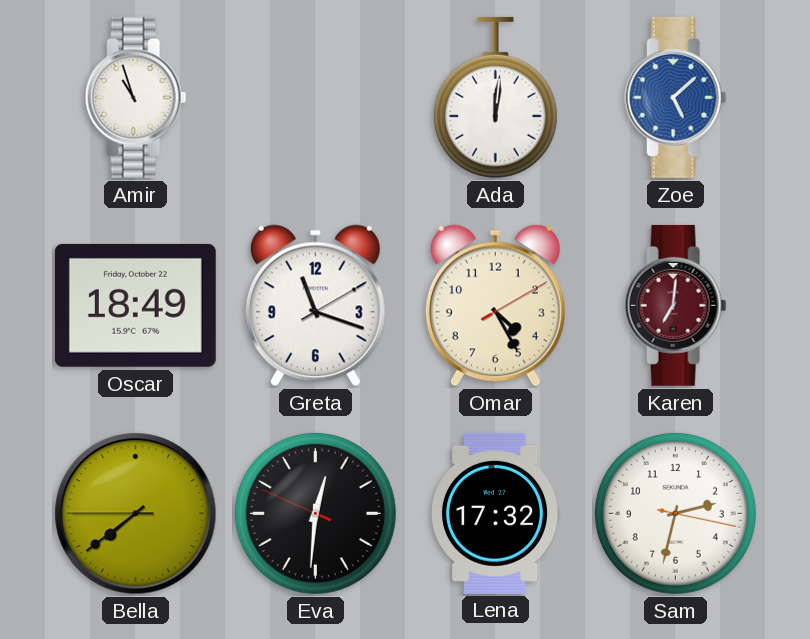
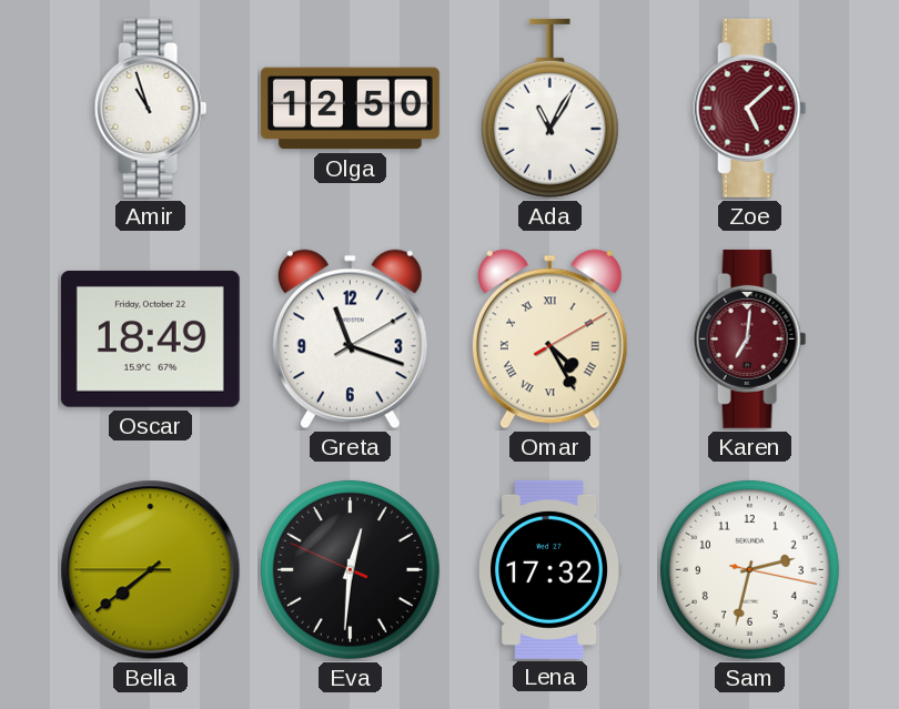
Olga: none -> 12:50
Ada: 12:01 -> 11:05
Zoe dial: blue -> burgundy
Omar numerals: Arabic -> Roman
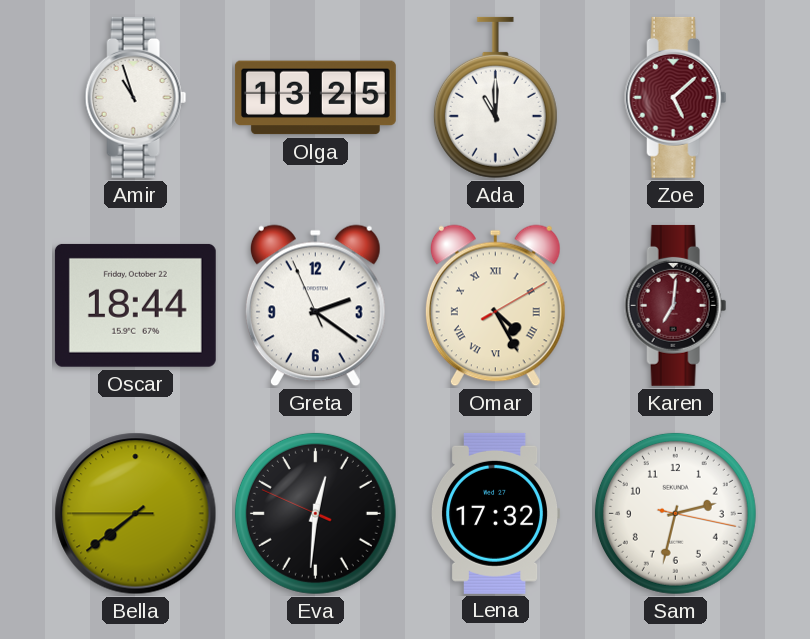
Olga: 12:50 -> 13:25
Ada: 11:05 -> 11:00
Oscar: 18:49 -> 18:44
Greta: 11:18 -> 2:20
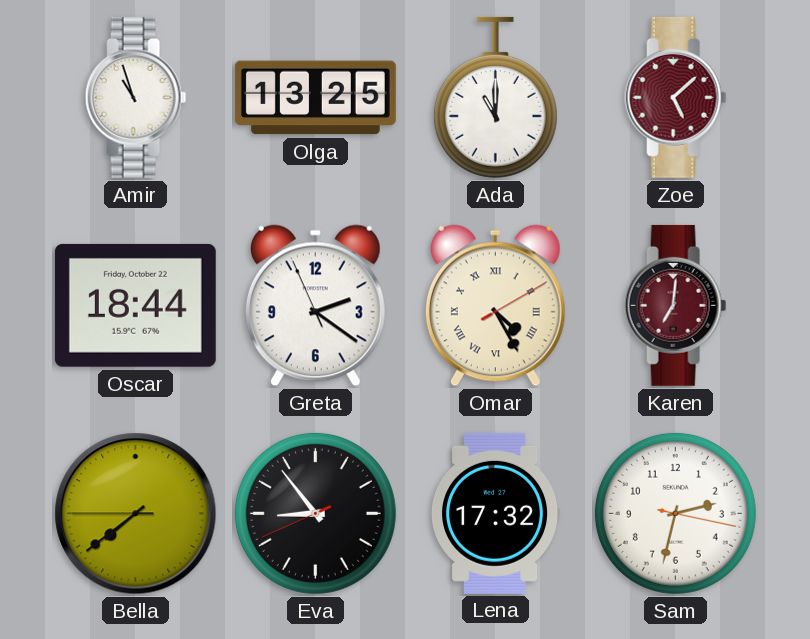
Eva: 12:30 -> 8:53
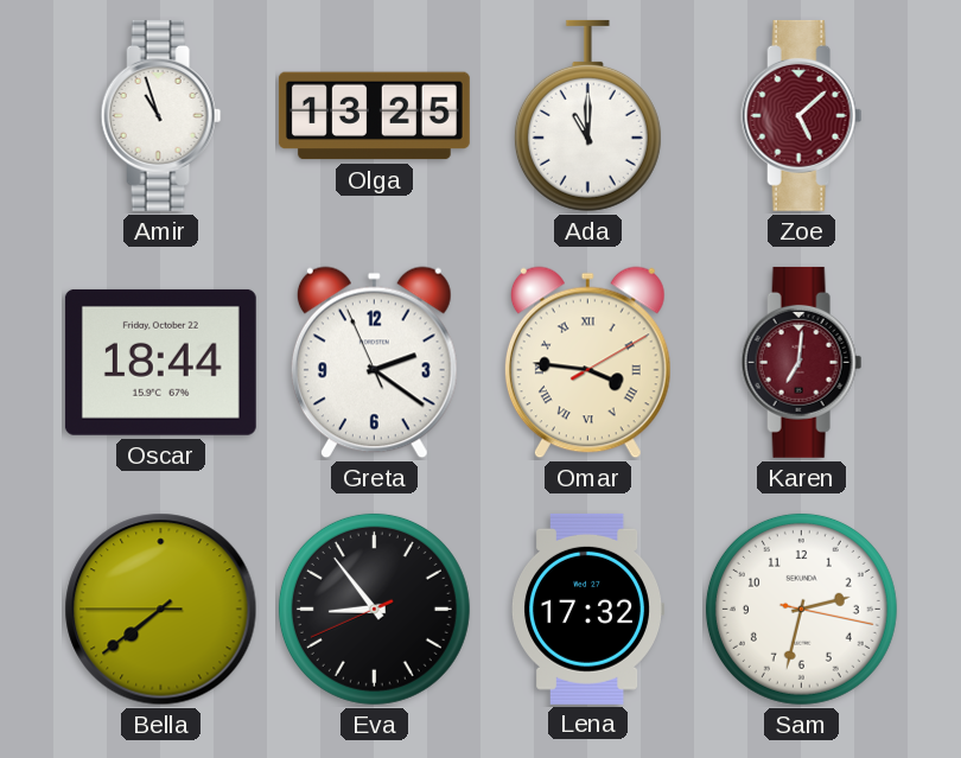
Omar: 4:25 -> 3:46
